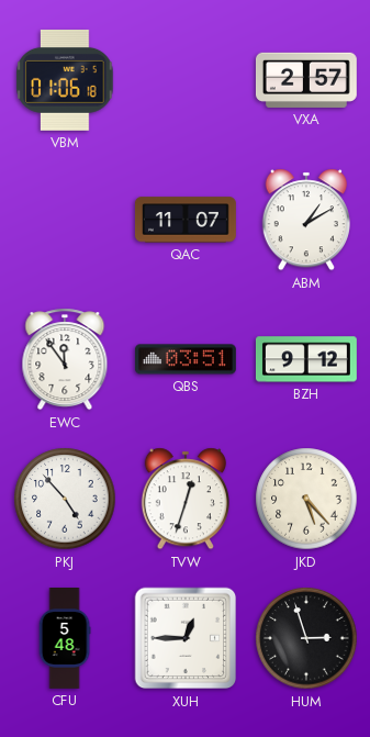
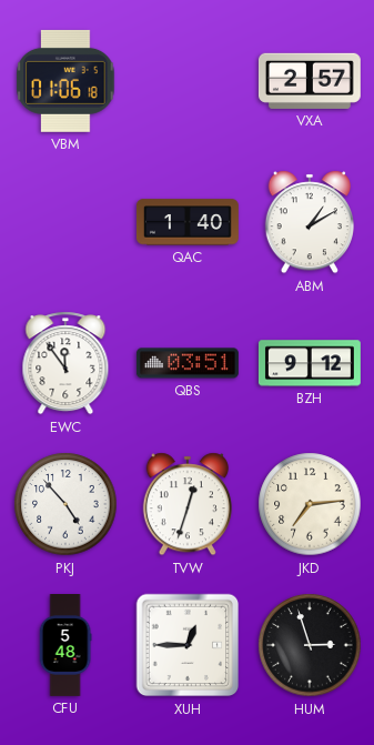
QAC: 11:07 -> 1:40
JKD: 5:23 -> 7:14
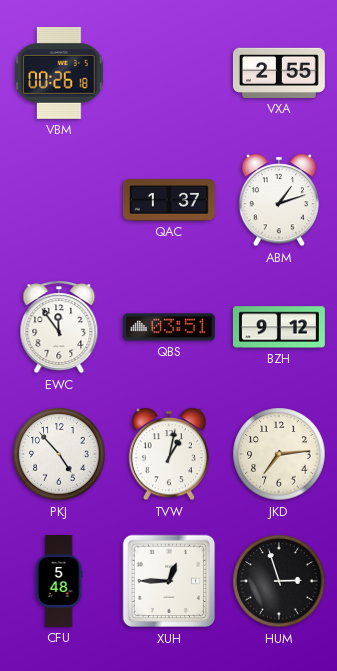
VBM: 01:06 -> 00:26
VXA: 2:57 -> 2:55
QAC: 1:40 -> 1:37
ABM: 1:10 -> 1:12
TVW: 12:33 -> 1:02
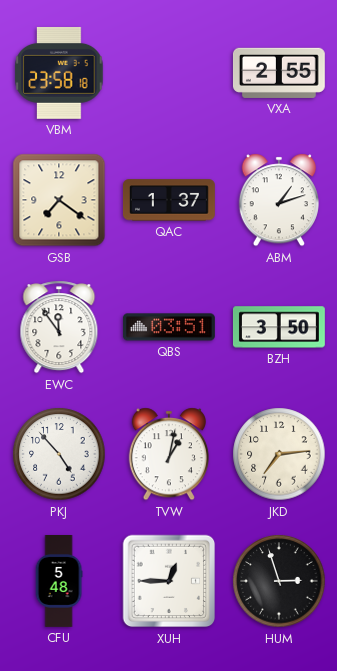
VBM: 00:26 -> 23:58
GSB: none -> 7:21
BZH: 9:12 -> 3:50
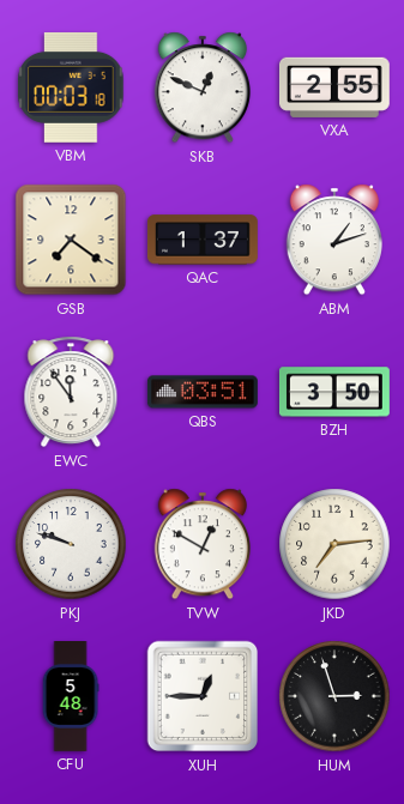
VBM: 23:58 -> 00:03
SKB: none -> 12:49
PKJ: 4:53 -> 9:48
TVW: 1:02 -> 12:50
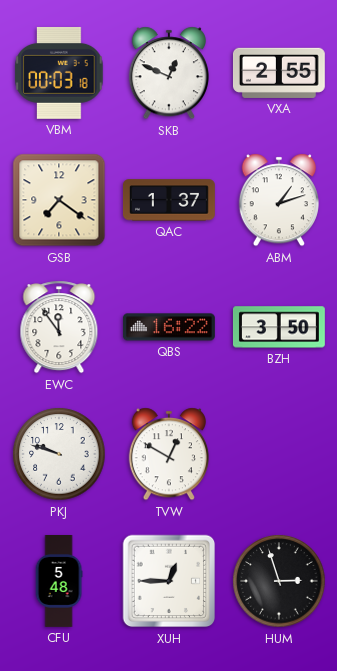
QBS: 03:51 -> 16:22
JKD: 7:14 -> none
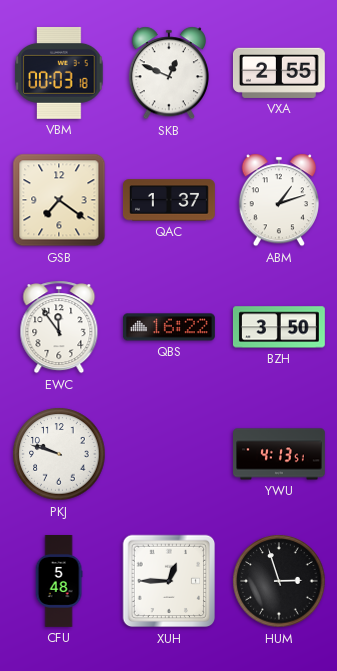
TVW: 12:50 -> none
YWU: none -> 4:13
